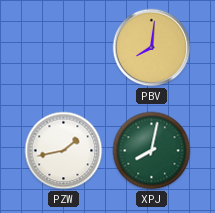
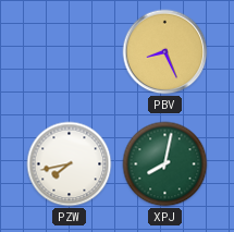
PBV: 8:01 -> 8:26
PZW: 1:43 -> 7:43
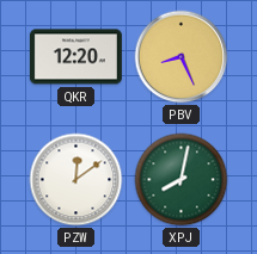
QKR: none -> 12:20
PZW: 7:43 -> 12:09
